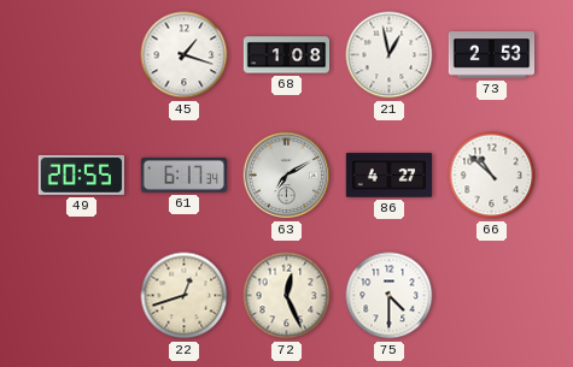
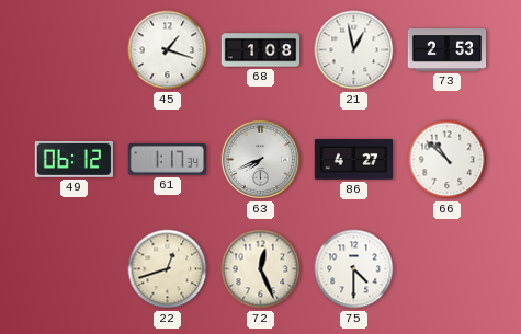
49: 20:55 -> 06:12
61: 6:17 -> 1:17
63: 7:10 -> 7:41
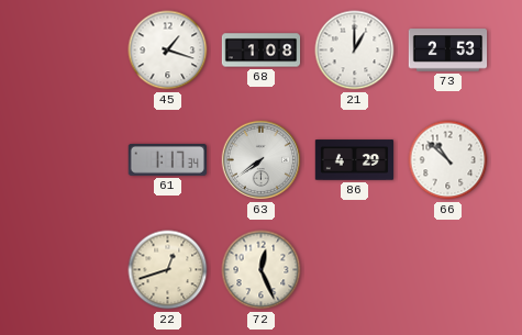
21: 12:58 -> 1:00
49: 06:12 -> none
63: 7:41 -> 7:39
86: 4:27 -> 4:29
75: 4:30 -> none
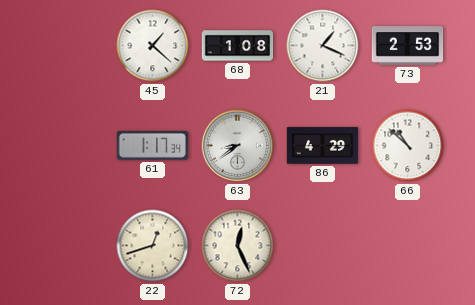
45: 1:18 -> 1:22
21: 1:00 -> 1:19
63: 7:39 -> 8:39
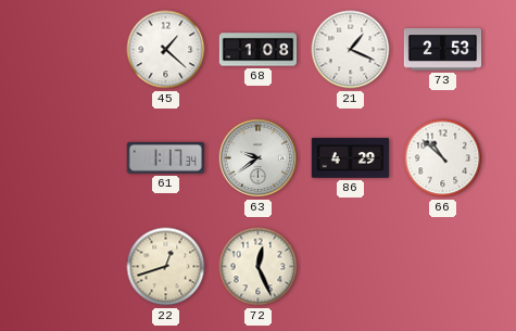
63: 8:39 -> 9:39
